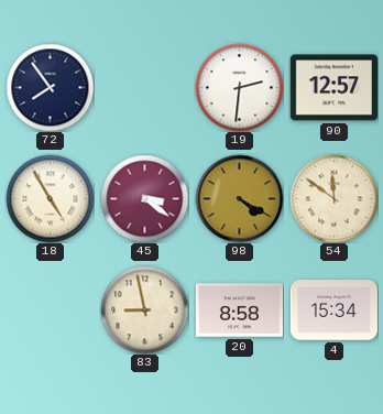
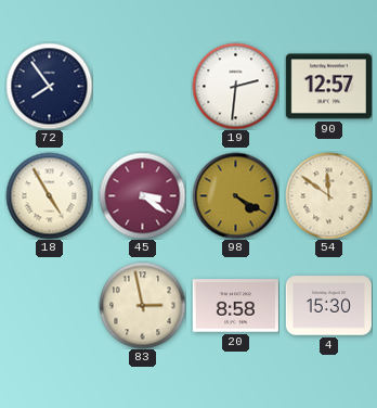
83: 8:58 -> 2:58
4: 15:34 -> 15:30
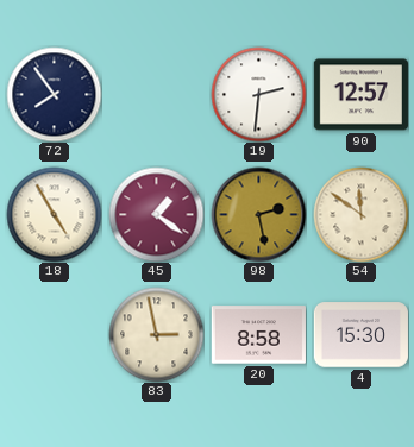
45: 3:21 -> 1:21
98: 4:20 -> 2:28
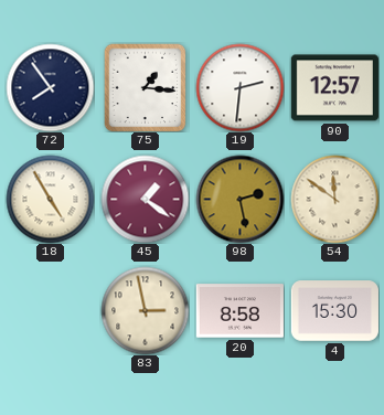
75: none -> 1:16
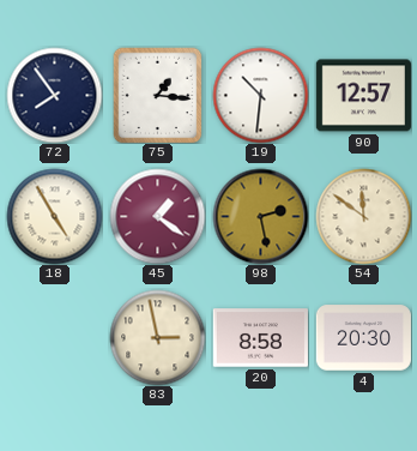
19: 2:31 -> 10:31
4: 15:30 -> 20:30
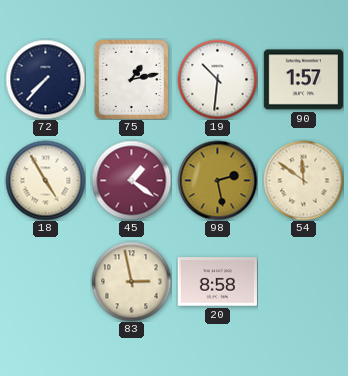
72: 7:54 -> 7:37
75: 1:16 -> 1:13
90: 12:57 -> 1:57
4: 20:30 -> none
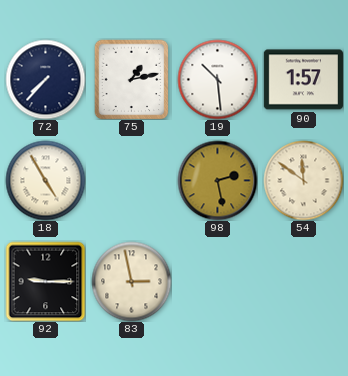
19: 10:31 -> 10:29
45: 1:21 -> none
92: none -> 9:15
20: 8:58 -> none
